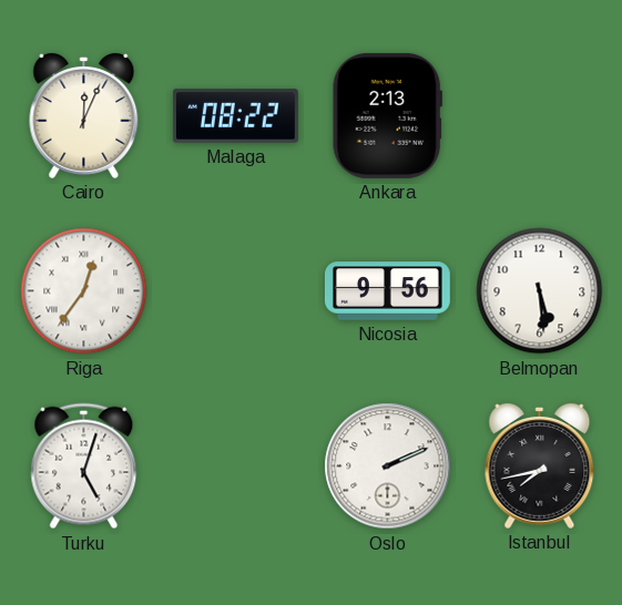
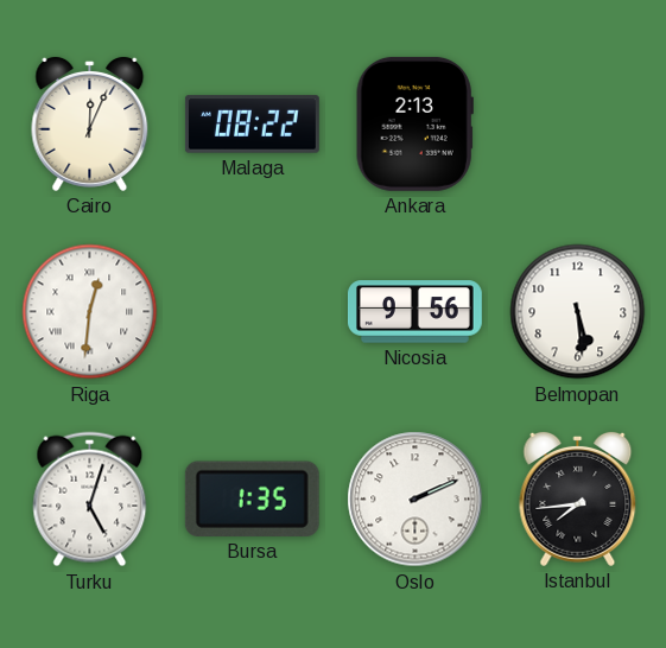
Riga: 12:36 -> 12:31
Bursa: none -> 1:35
Istanbul: 7:43 -> 7:44
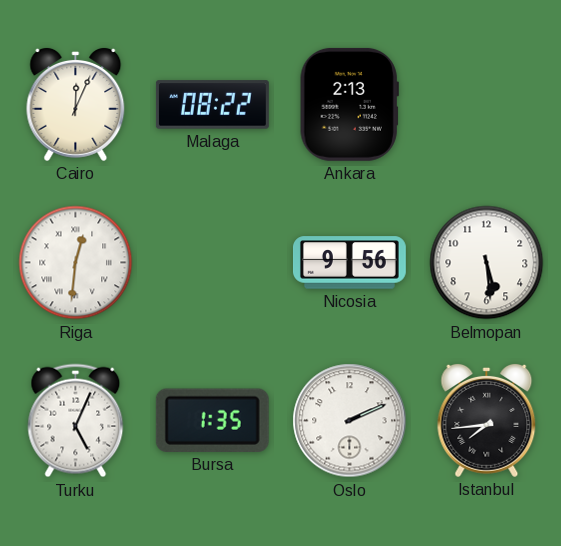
Turku: 5:03 -> 5:04
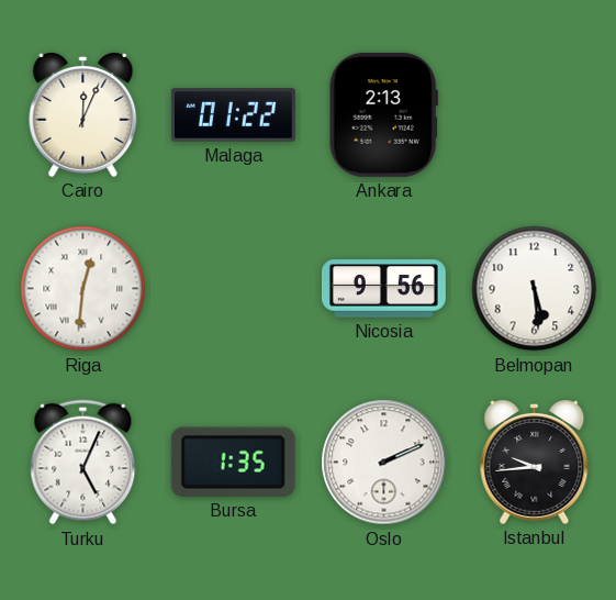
Malaga: 08:22 -> 01:22
Istanbul: 7:44 -> 9:44
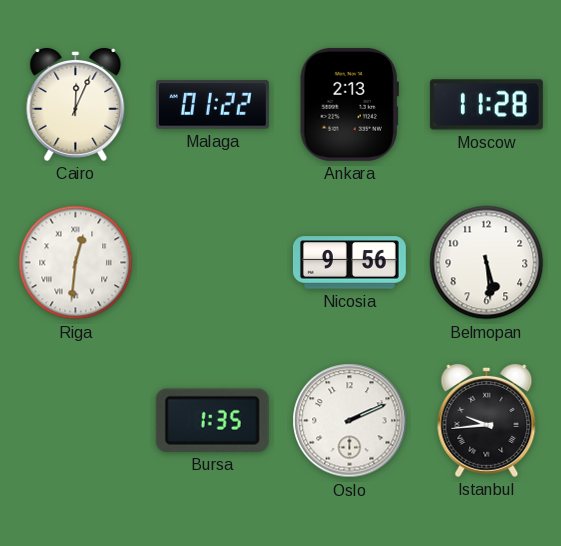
Moscow: none -> 11:28
Turku: 5:04 -> none
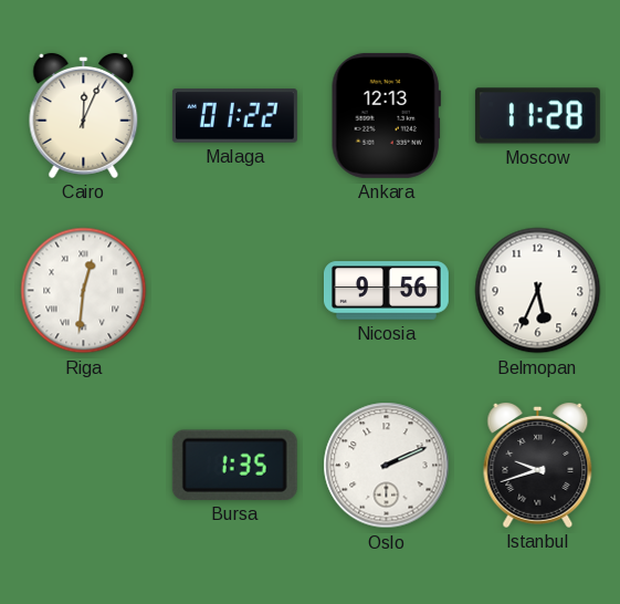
Ankara: 2:13 -> 12:13
Belmopan: 5:29 -> 5:34
Istanbul: 9:44 -> 9:42
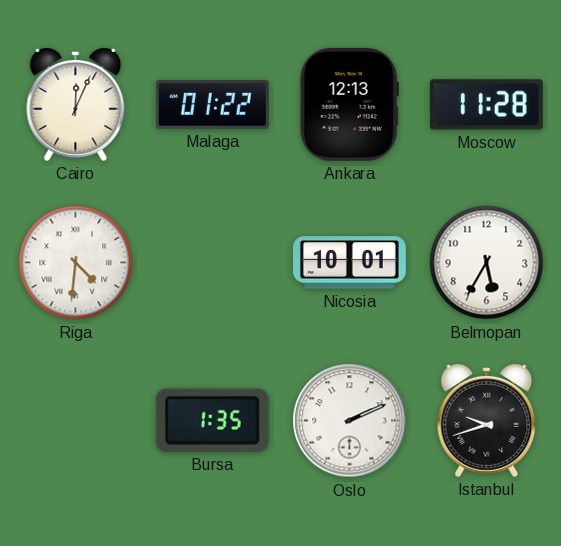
Riga: 12:31 -> 4:31
Nicosia: 9:56 -> 10:01
Belmopan: 5:34 -> 5:35
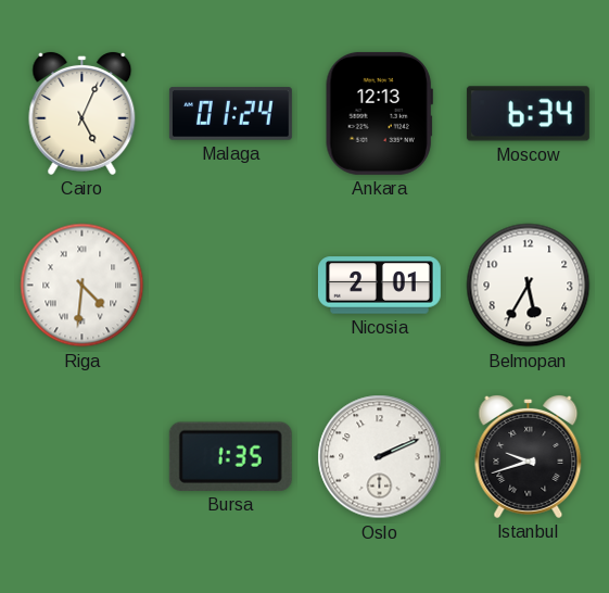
Cairo: 12:04 -> 5:04
Malaga: 01:22 -> 01:24
Moscow: 11:28 -> 6:34
Nicosia: 10:01 -> 2:01
